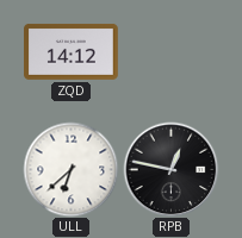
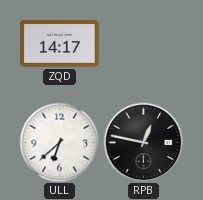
ZQD: 14:12 -> 14:17
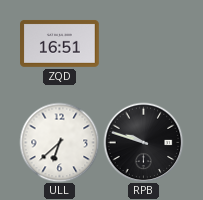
ZQD: 14:17 -> 16:51
RPB: 12:47 -> 9:48
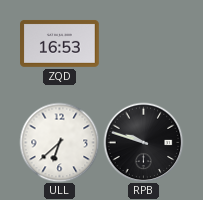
ZQD: 16:51 -> 16:53
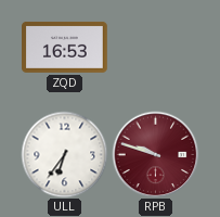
ULL: 6:38 -> 6:36
RPB dial: black -> burgundy
